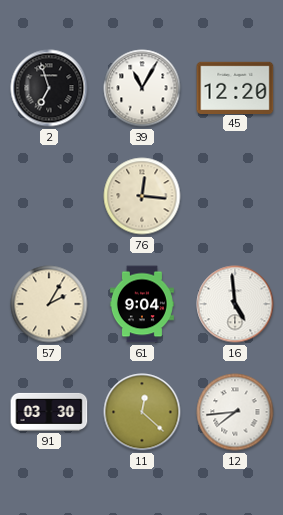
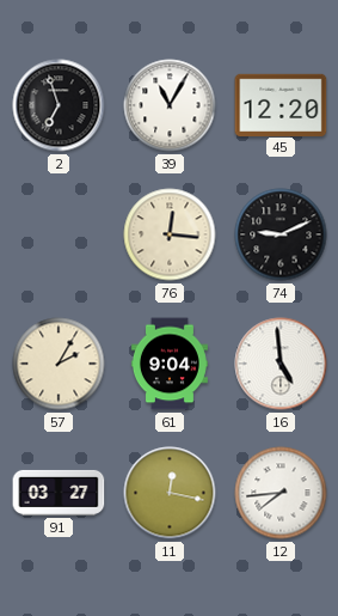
74: none -> 9:11
91: 03:30 -> 03:27
11: 12:22 -> 12:17
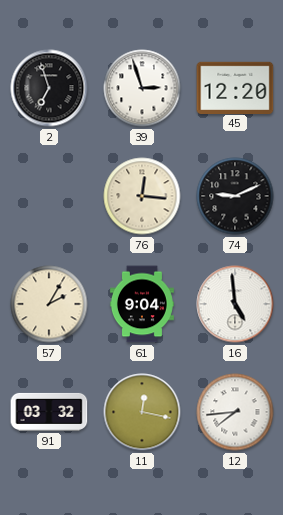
39: 11:05 -> 2:57
91: 03:27 -> 03:32
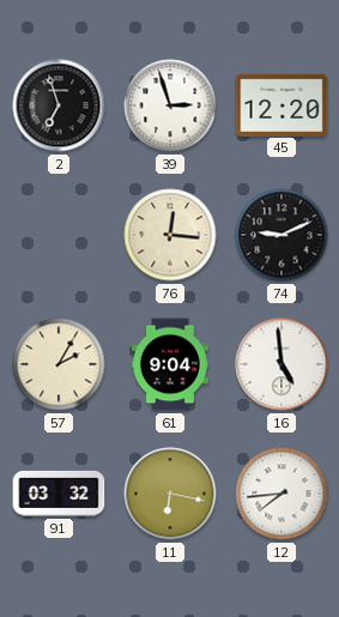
11: 12:17 -> 6:17
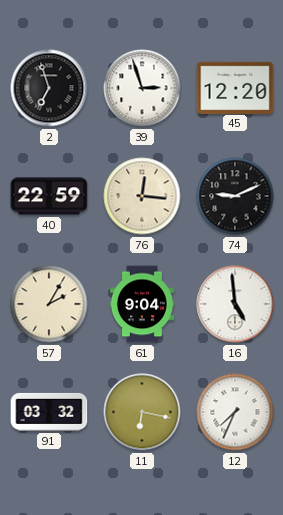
40: none -> 22:59
12: 7:44 -> 7:34
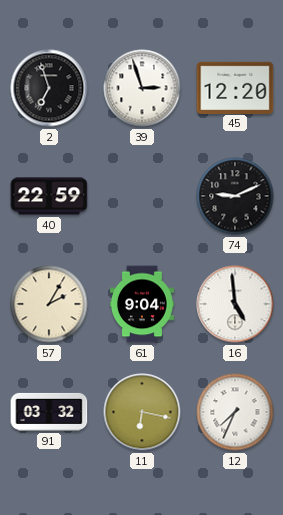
76: 12:16 -> none
